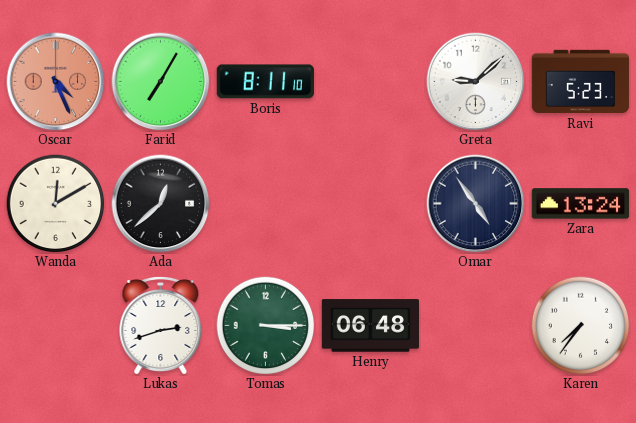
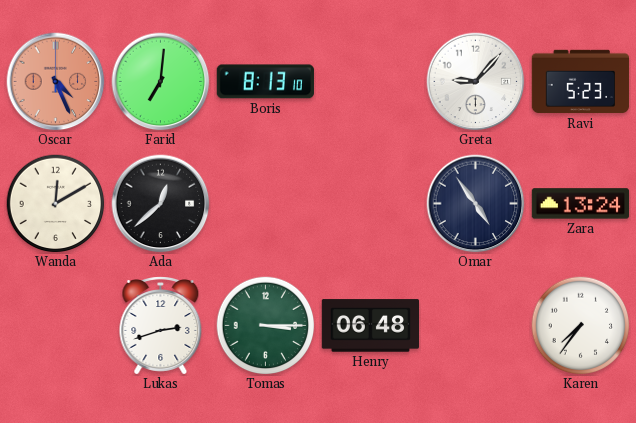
Farid: 7:05 -> 7:01
Boris: 8:11 -> 8:13
Greta: 9:08 -> 9:07
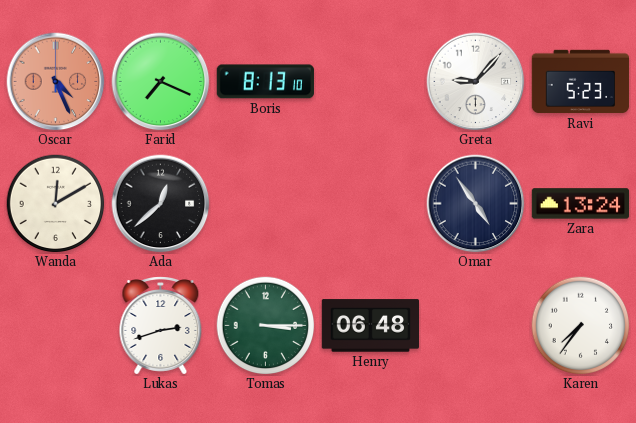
Farid: 7:01 -> 7:19
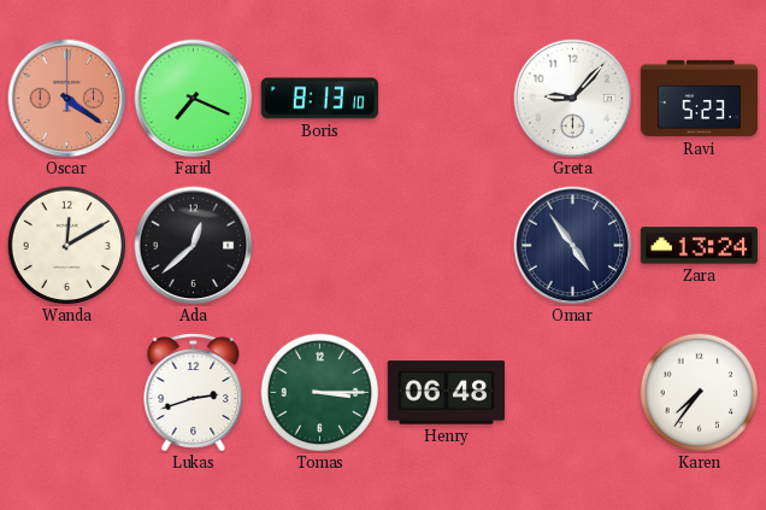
Oscar: 4:26 -> 4:21
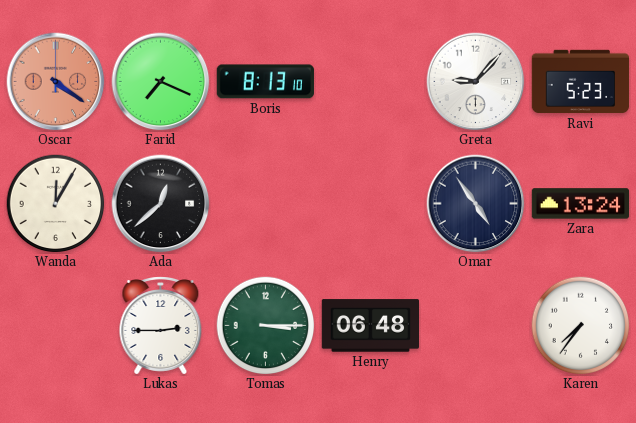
Wanda: 12:10 -> 12:05
Lukas: 2:42 -> 2:45
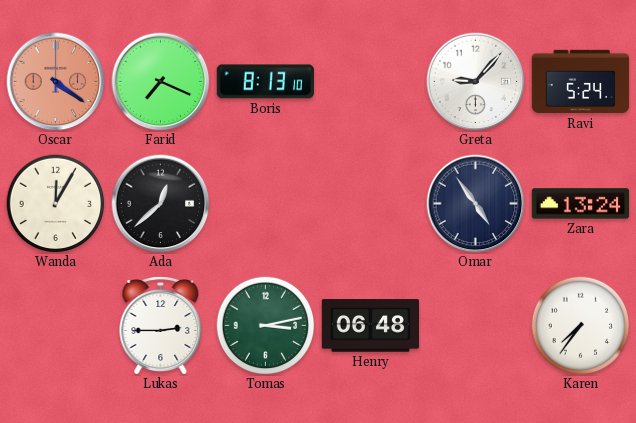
Ravi: 5:23 -> 5:24
Tomas: 3:15 -> 3:13
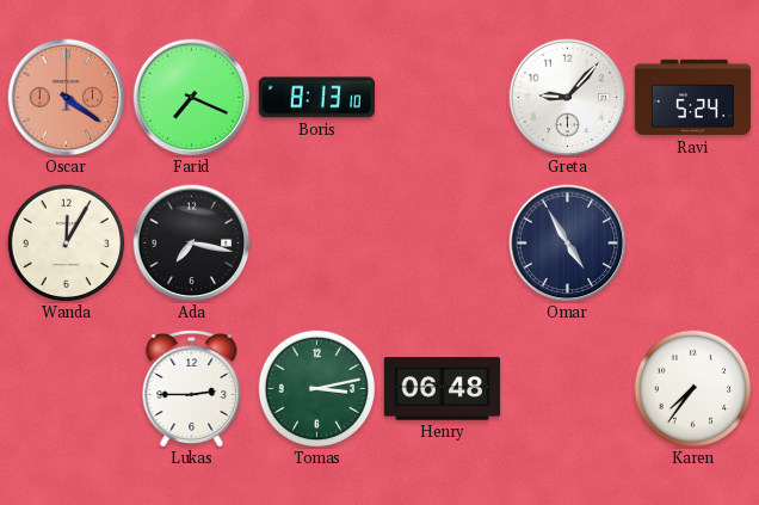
Ada: 12:38 -> 7:17
Omar: 4:54 -> 4:55
Zara: 13:24 -> none
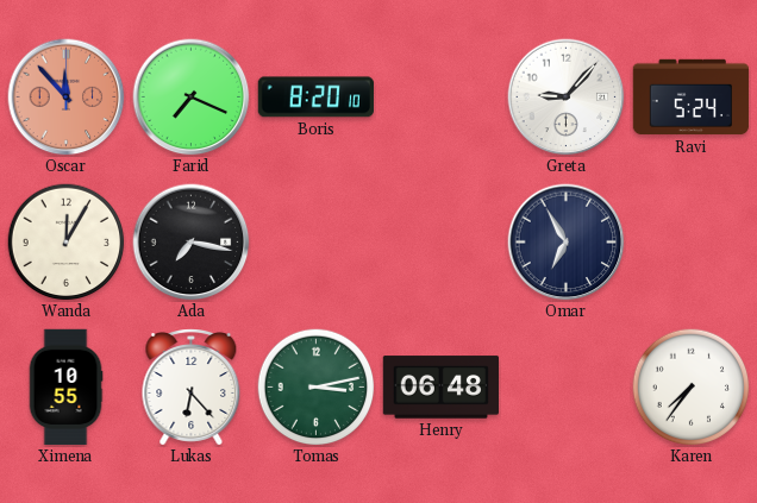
Oscar: 4:21 -> 11:53
Boris: 8:13 -> 8:20
Omar: 4:55 -> 6:55
Ximena: none -> 10:55
Lukas: 2:45 -> 6:23
